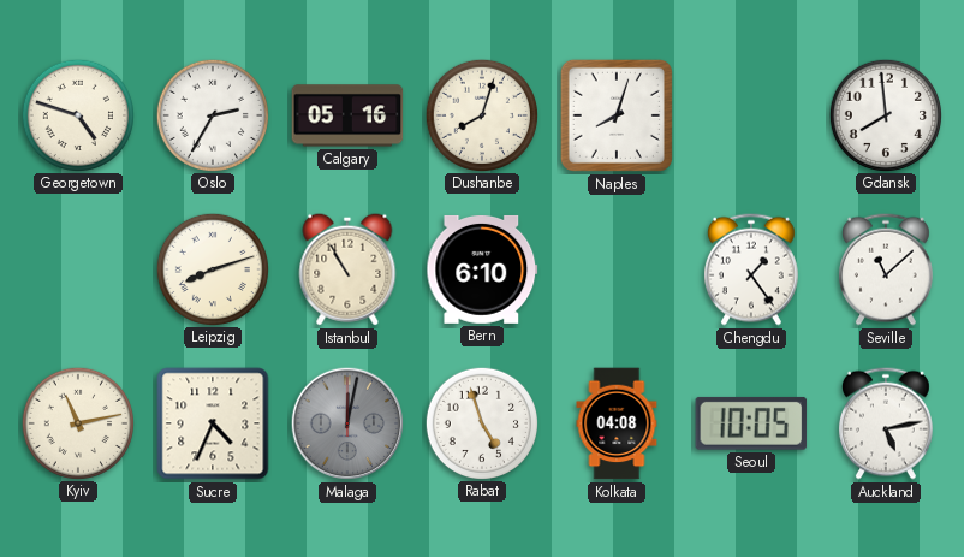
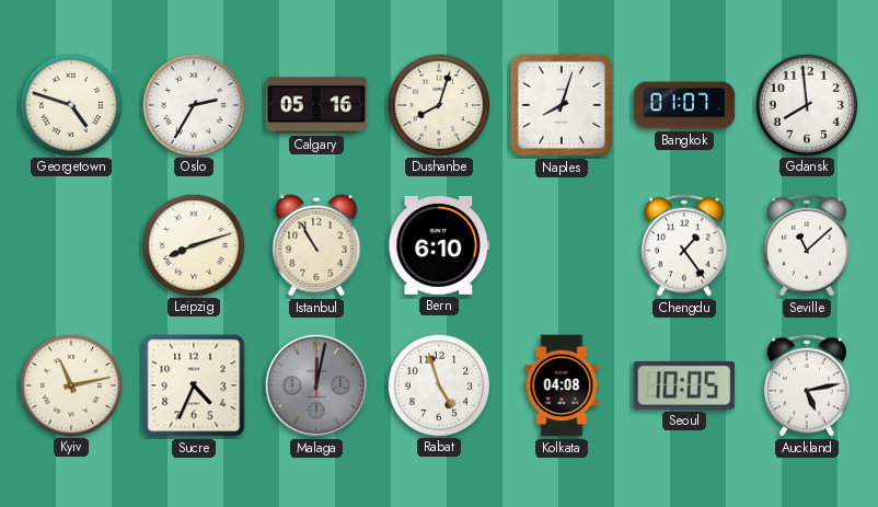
Bangkok: none -> 01:07
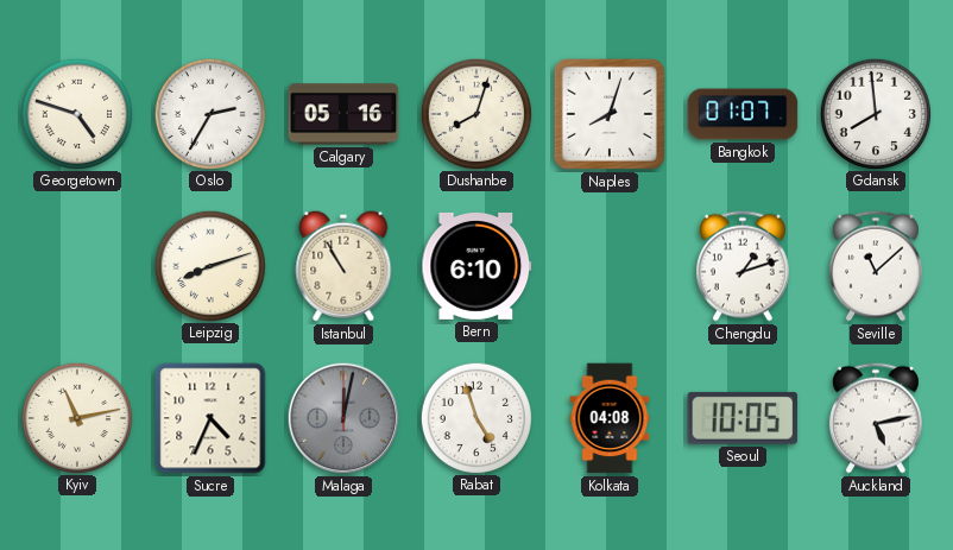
Chengdu: 1:24 -> 1:12
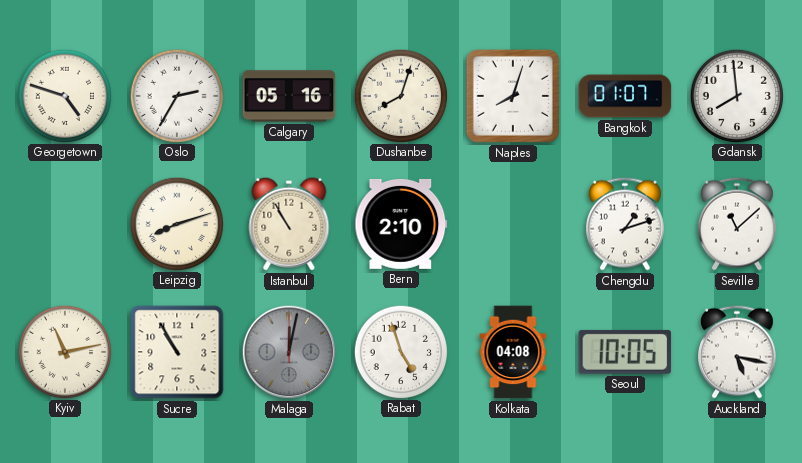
Bern: 6:10 -> 2:10
Sucre: 4:34 -> 10:55
Auckland: 5:13 -> 5:17
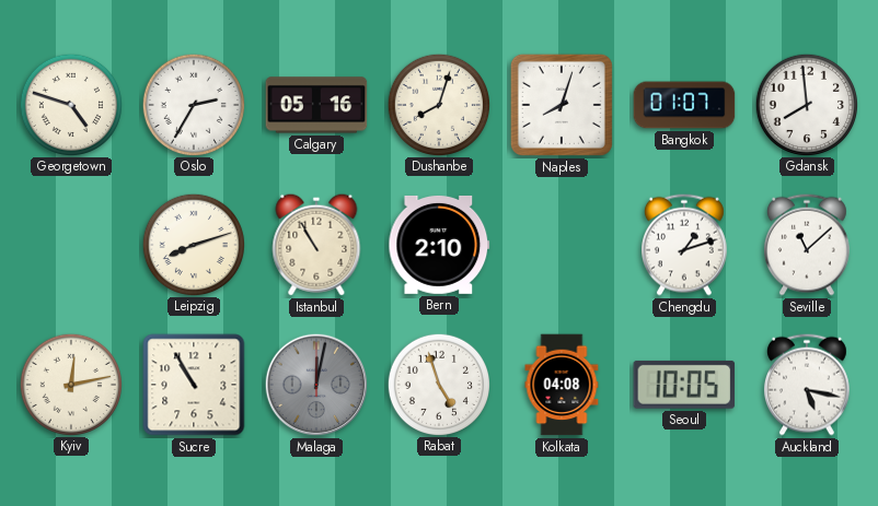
Kyiv: 11:13 -> 12:13
